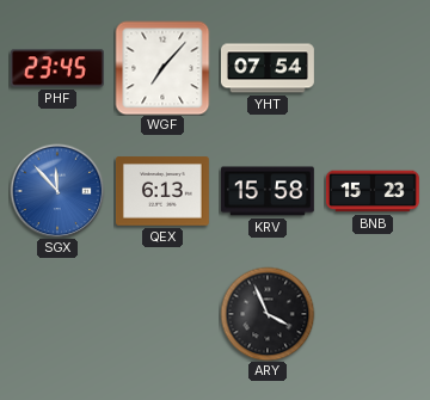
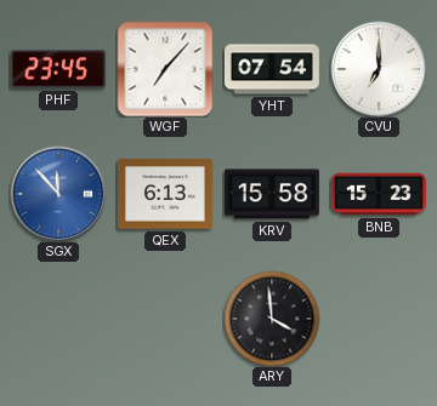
CVU: none -> 7:00
ARY: 3:56 -> 3:59
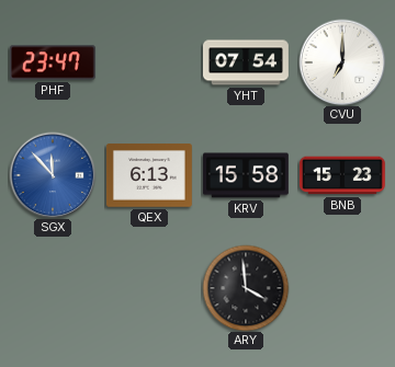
PHF: 23:45 -> 23:47
WGF: 7:07 -> none
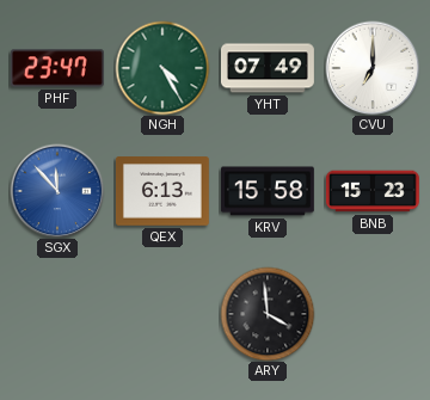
NGH: none -> 4:25
YHT: 07:54 -> 07:49
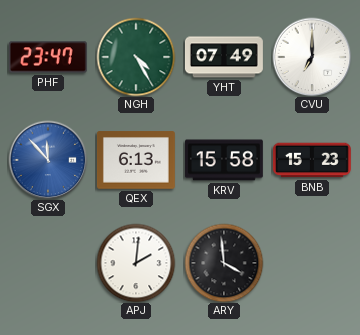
APJ: none -> 2:01
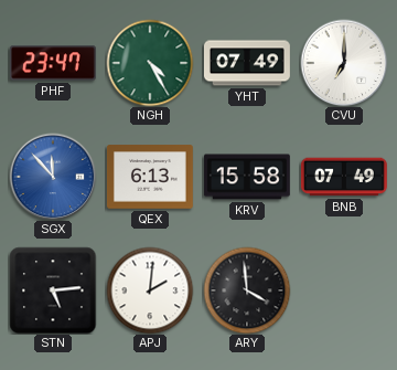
BNB: 15:23 -> 07:49
STN: none -> 5:14
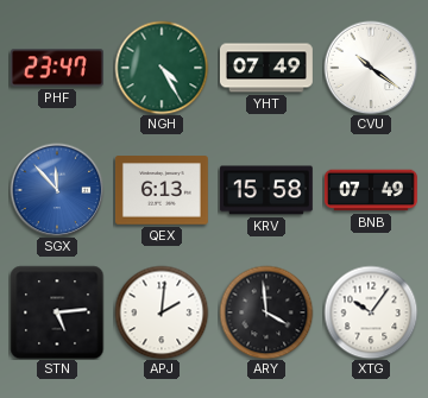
CVU: 7:00 -> 10:21
XTG: none -> 10:06
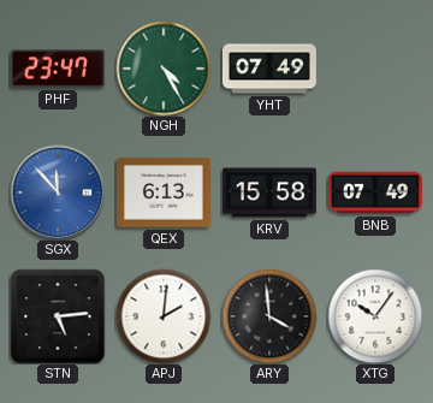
CVU: 10:21 -> none
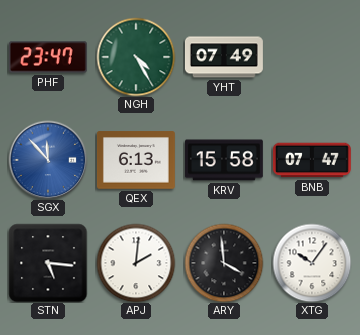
BNB: 07:49 -> 07:47
STN: 5:14 -> 5:16
